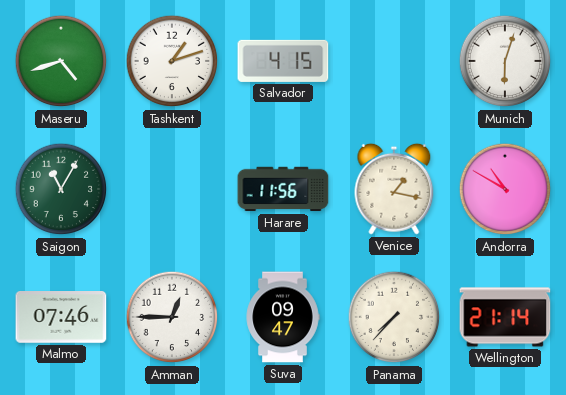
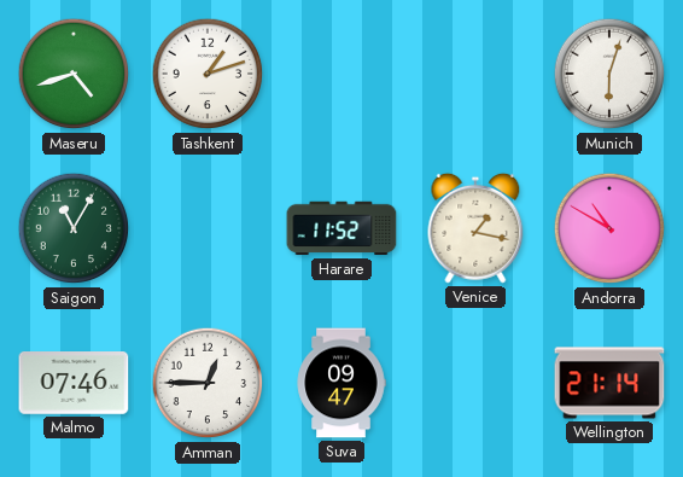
Salvador: 4:15 -> none
Harare: 11:56 -> 11:52
Panama: 7:37 -> none
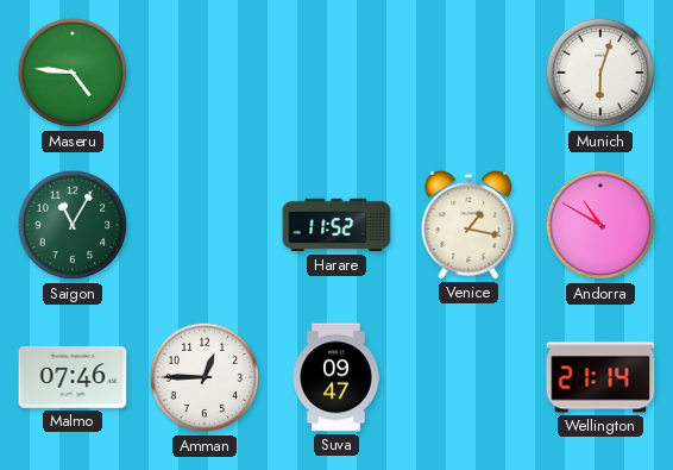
Maseru: 4:42 -> 4:46
Tashkent: 1:12 -> none
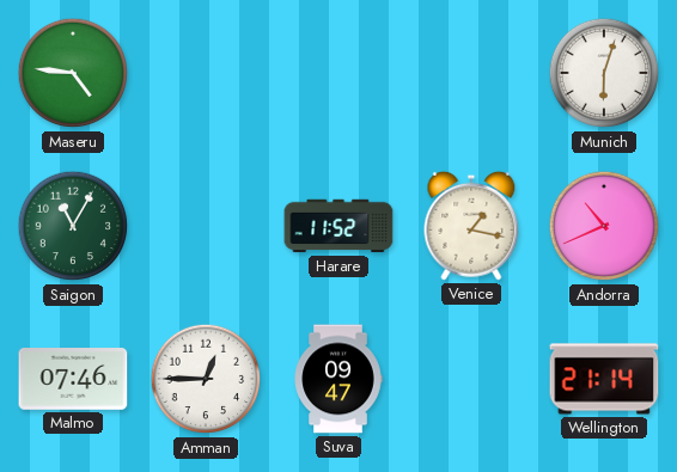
Andorra: 10:50 -> 10:41
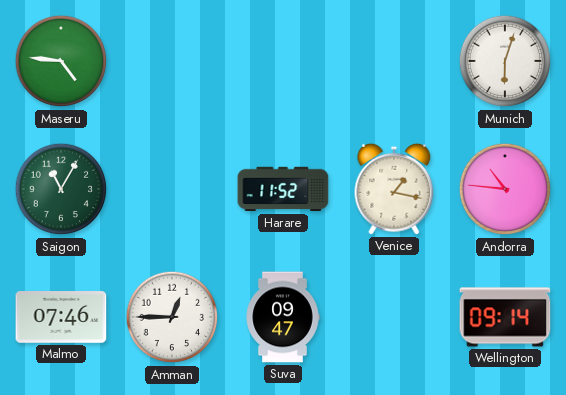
Andorra: 10:41 -> 10:46
Wellington: 21:14 -> 09:14
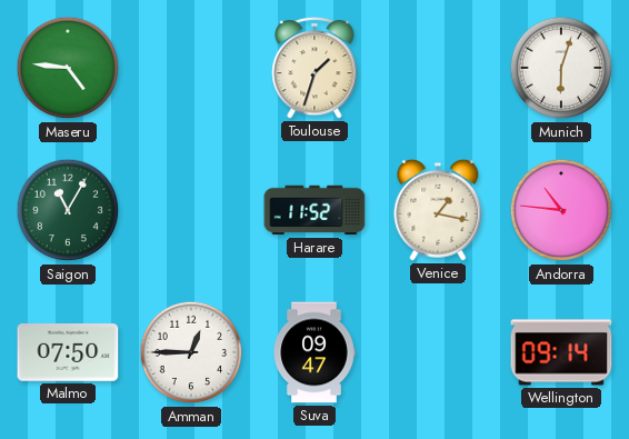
Toulouse: none -> 1:33
Malmo: 07:46 -> 07:50
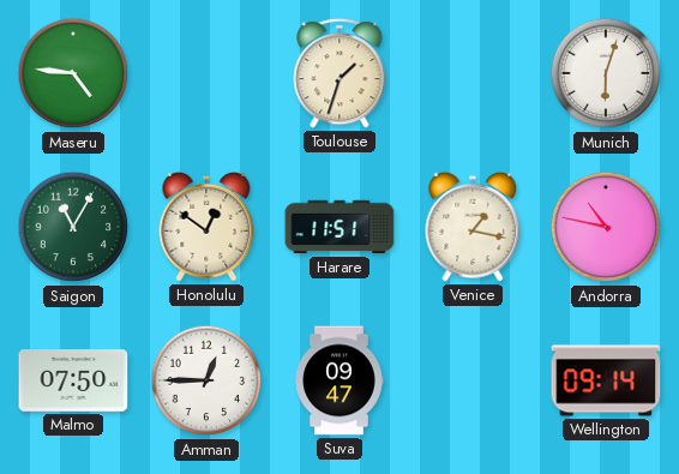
Honolulu: none -> 12:51
Harare: 11:52 -> 11:51
Andorra: 10:46 -> 10:47
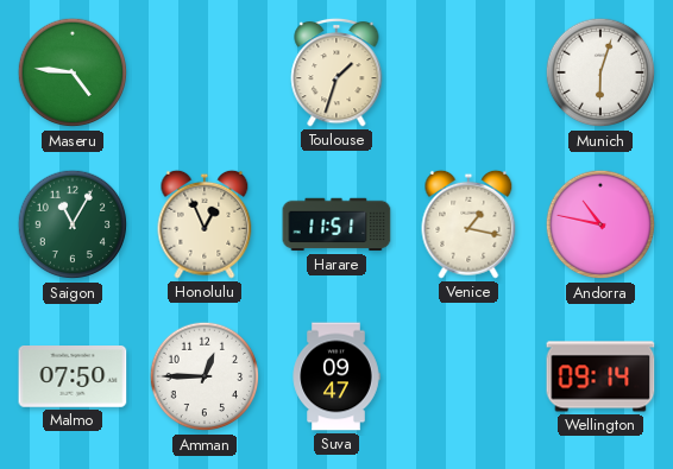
Honolulu: 12:51 -> 12:56
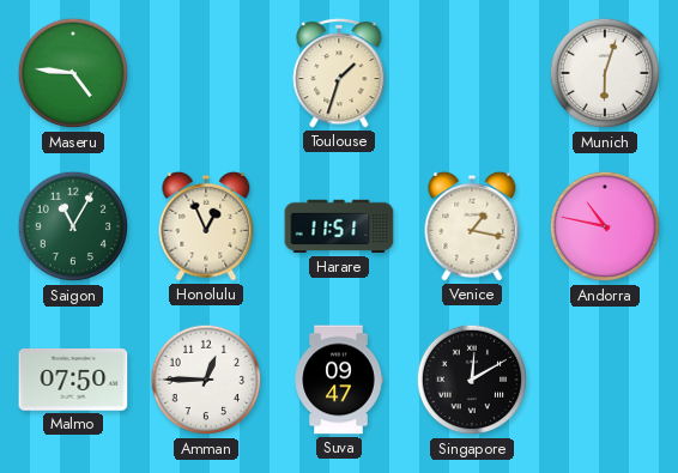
Singapore: none -> 12:10
Wellington: 09:14 -> none
